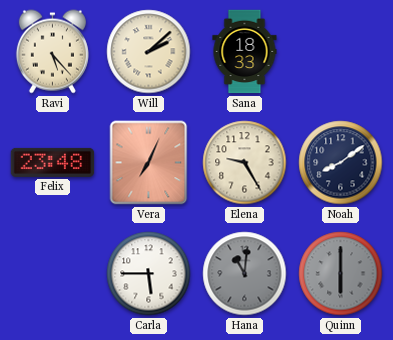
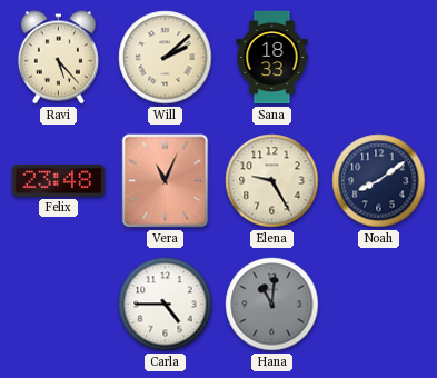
Vera: 7:04 -> 11:04
Carla: 5:45 -> 4:45
Quinn: 6:00 -> none
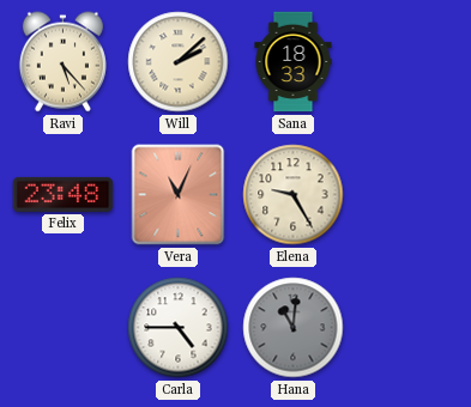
Noah: 8:09 -> none
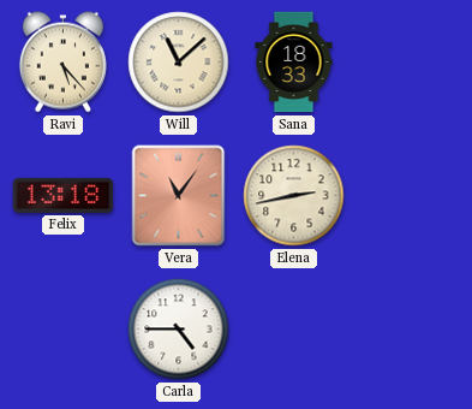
Will: 2:08 -> 11:08
Felix: 23:48 -> 13:18
Vera: 11:04 -> 11:06
Elena: 9:25 -> 2:43
Hana: 11:01 -> none
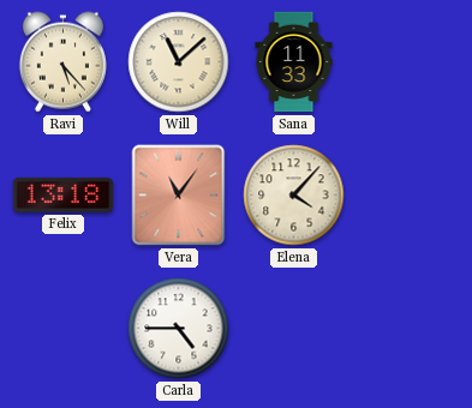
Sana: 18:33 -> 11:33
Elena: 2:43 -> 4:07
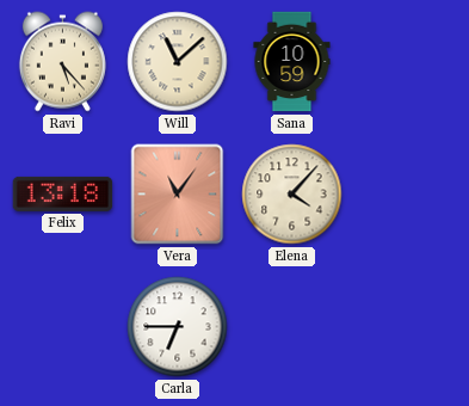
Sana: 11:33 -> 10:59
Carla: 4:45 -> 6:45
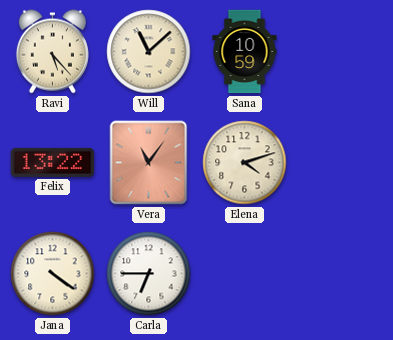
Felix: 13:18 -> 13:22
Elena: 4:07 -> 4:12
Jana: none -> 4:21
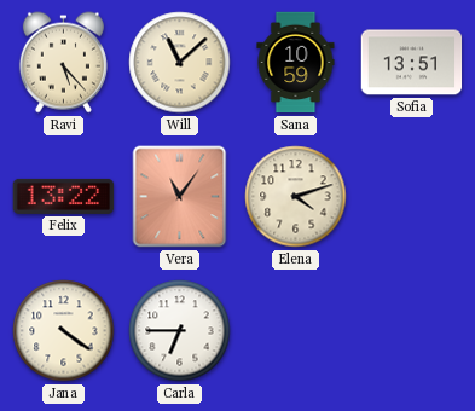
Sofia: none -> 13:51
